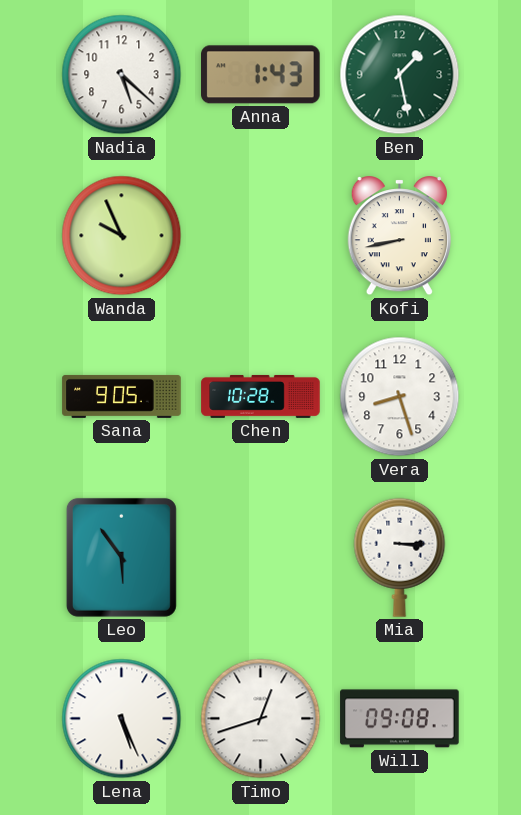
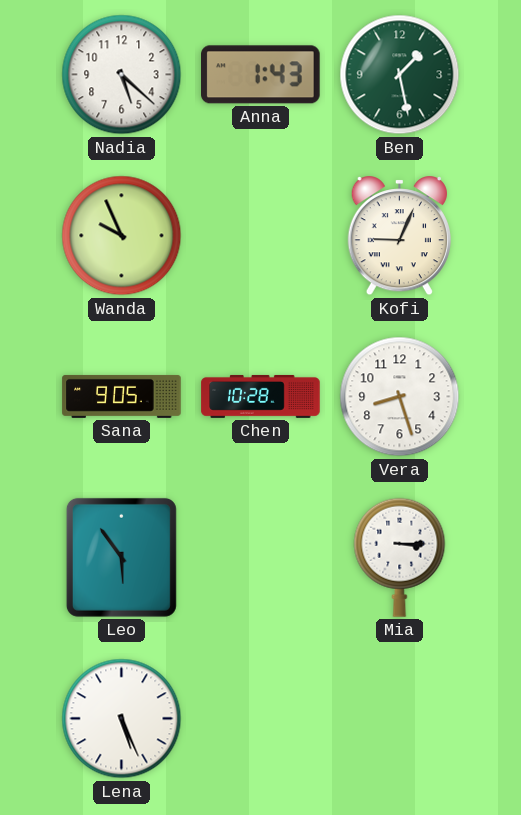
Kofi: 8:43 -> 9:04
Timo: 12:42 -> none
Will: 09:08 -> none
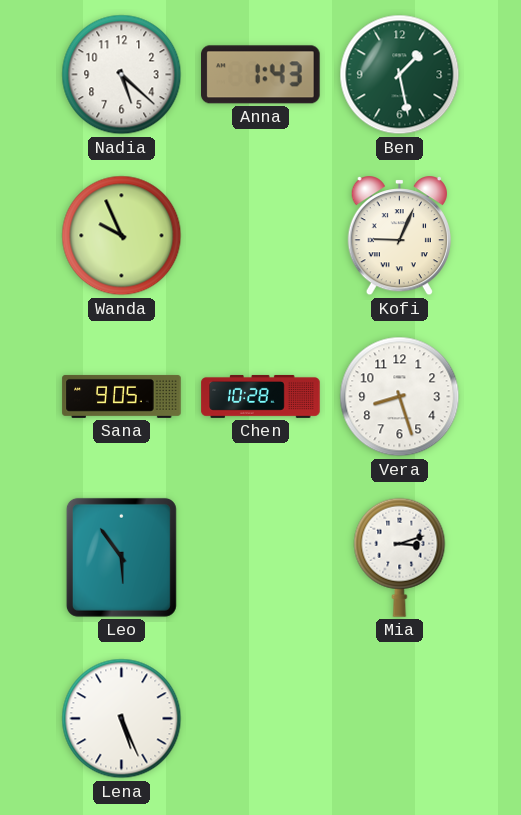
Mia: 3:15 -> 3:12
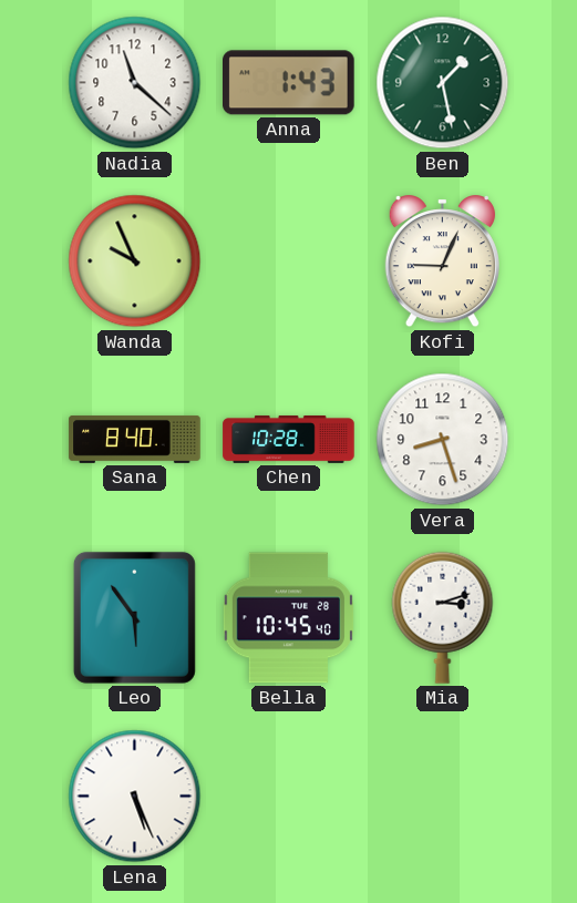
Nadia: 5:22 -> 11:22
Sana: 9:05 -> 8:40
Bella: none -> 10:45
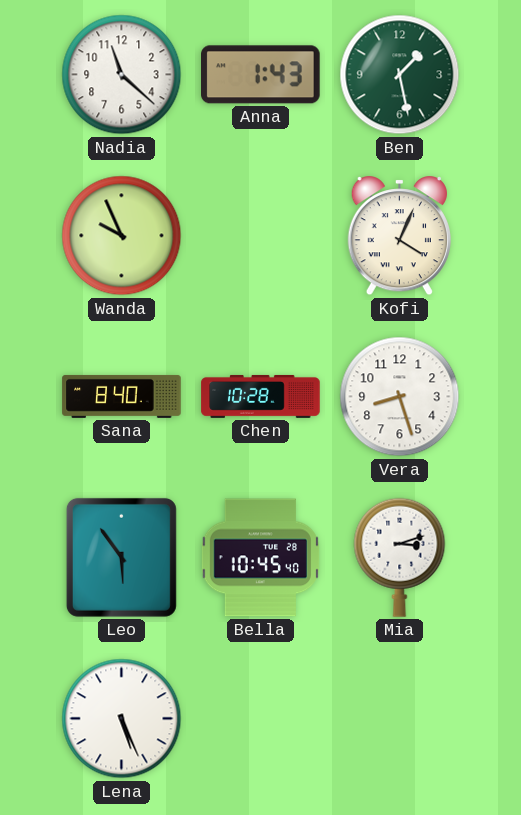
Kofi: 9:04 -> 4:04
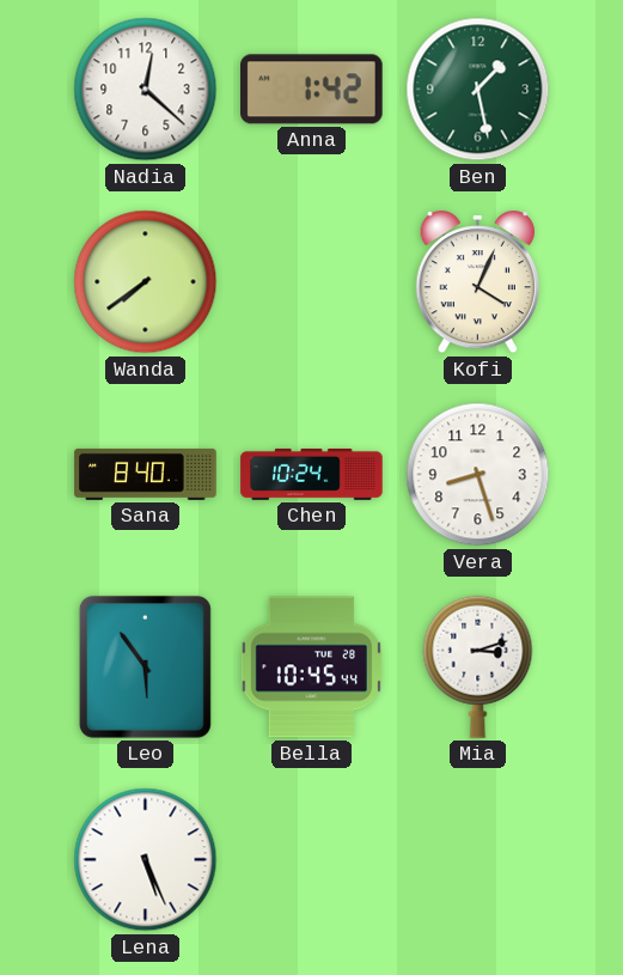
Nadia: 11:22 -> 12:22
Anna: 1:43 -> 1:42
Wanda: 9:56 -> 7:39
Chen: 10:28 -> 10:24
Bella: 10:45:40 -> 10:45:44
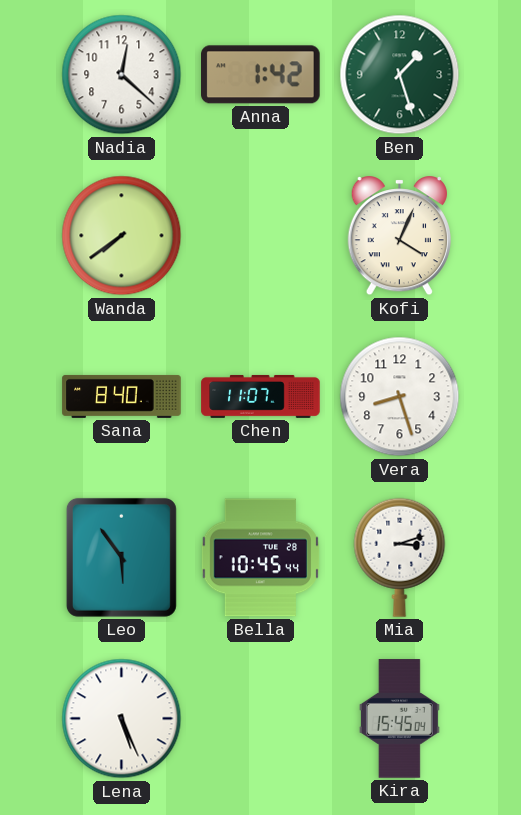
Ben: 1:28 -> 1:27
Chen: 10:24 -> 11:07
Kira: none -> 15:45
